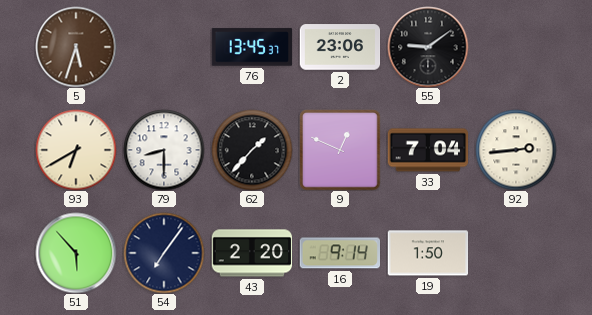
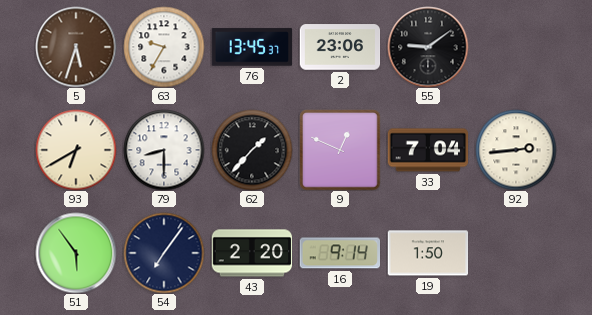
63: none -> 9:35
51: 5:53 -> 5:54
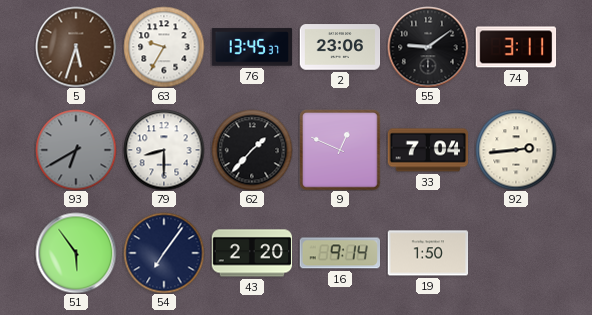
74: none -> 3:11
93 dial: cream -> grey
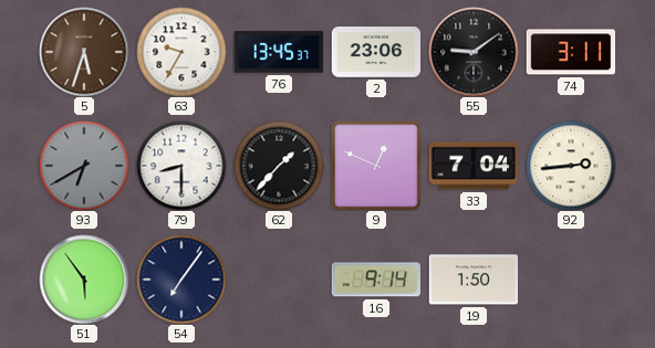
43: 2:20 -> none
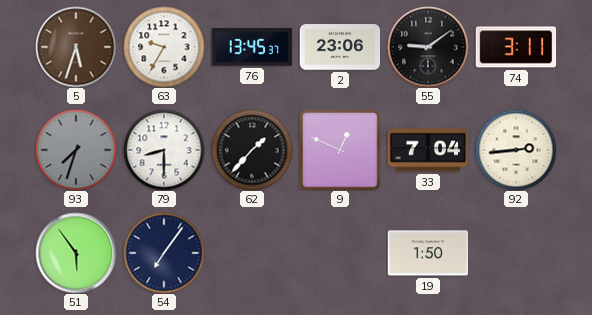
93: 6:40 -> 7:33
16: 9:14 -> none
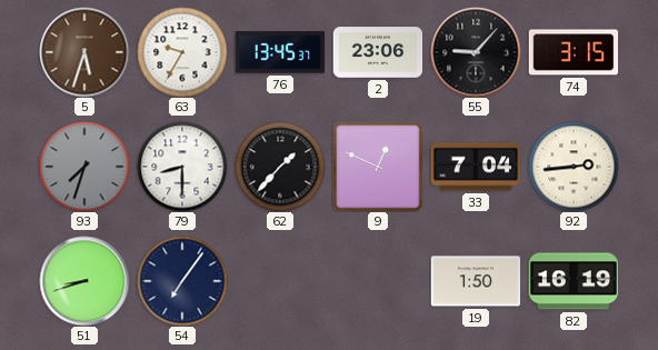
55: 9:09 -> 9:07
74: 3:11 -> 3:15
51: 5:54 -> 8:42
82: none -> 16:19
